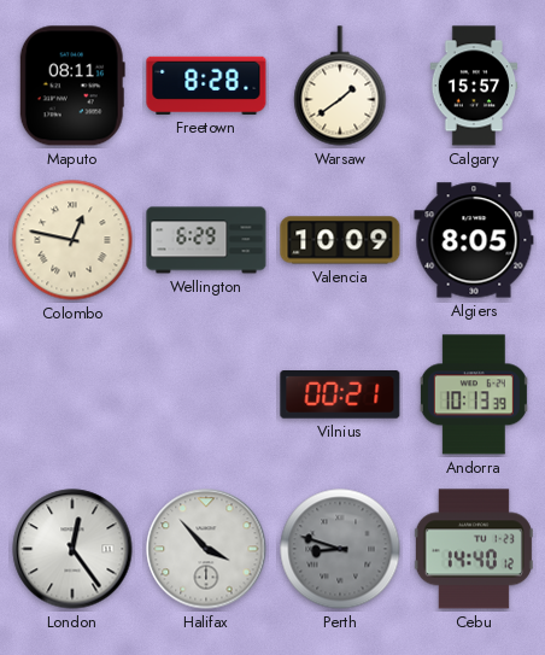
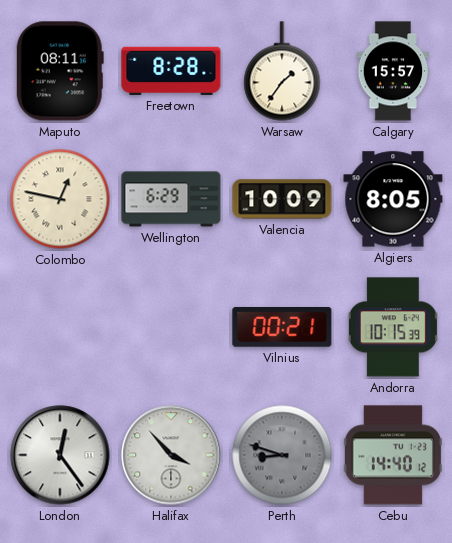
Warsaw: 1:39 -> 1:36
Andorra: 10:13 -> 10:15
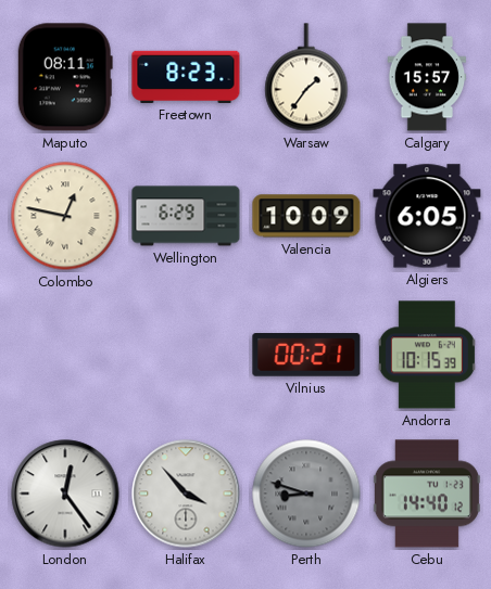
Freetown: 8:28 -> 8:23
Algiers: 8:05 -> 6:05
